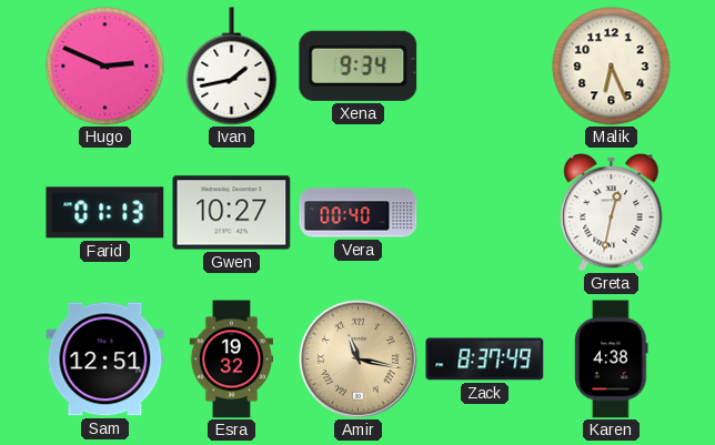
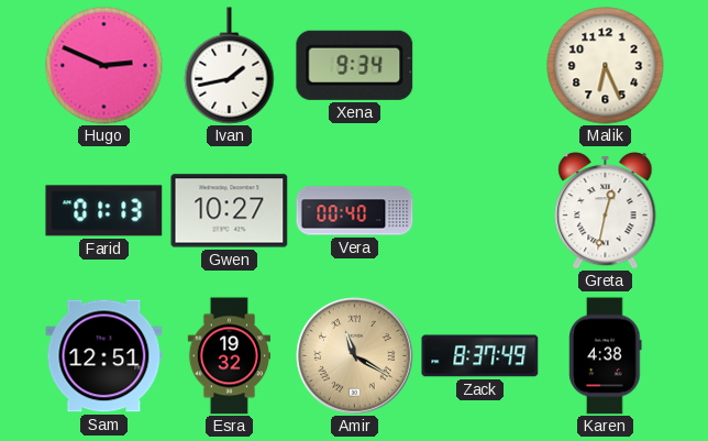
Amir: 11:17 -> 11:20
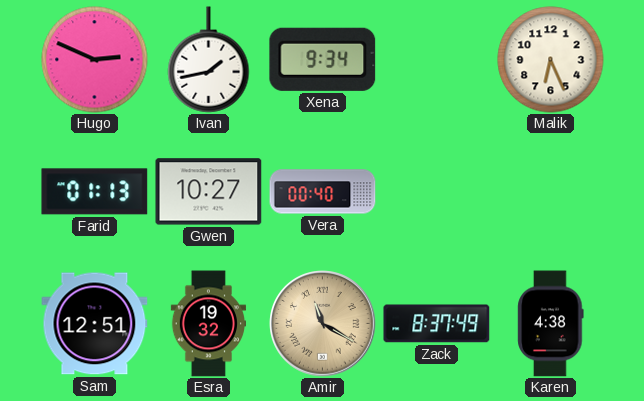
Greta: 12:32 -> none
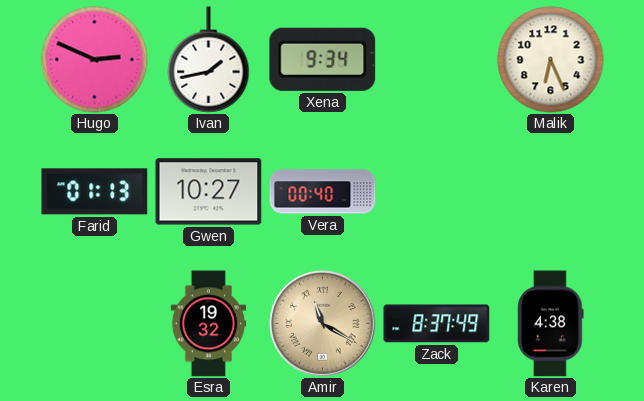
Sam: 12:51 -> none
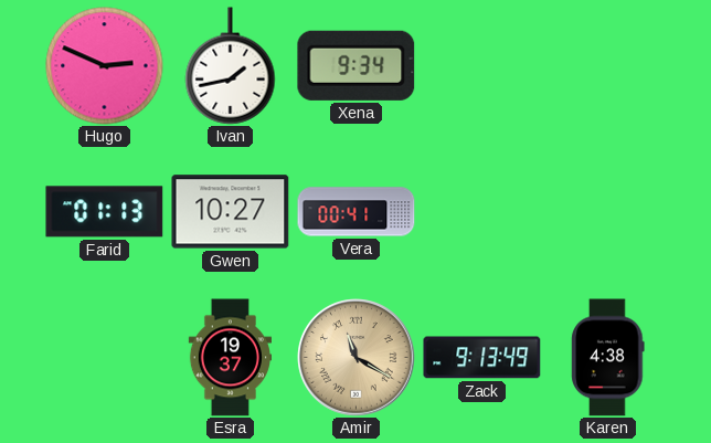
Malik: 6:26 -> none
Vera: 00:40 -> 00:41
Esra: 19:32 -> 19:37
Zack: 8:37 -> 9:13
